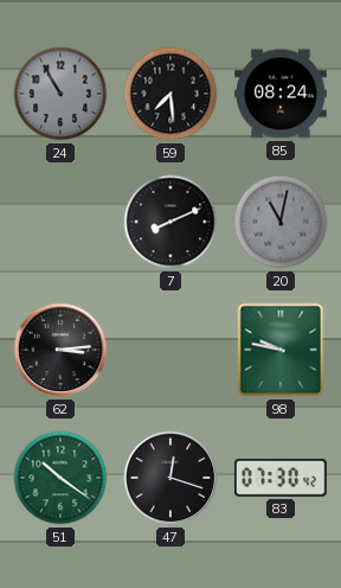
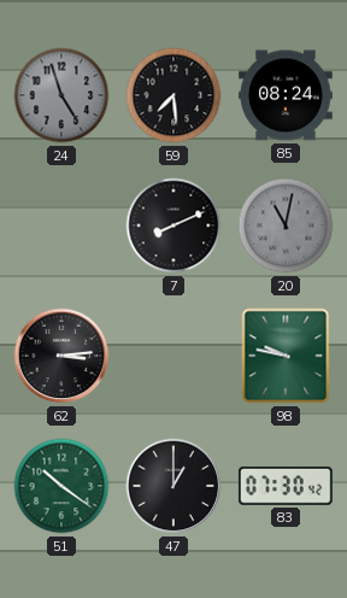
24: 10:55 -> 4:57
47: 12:18 -> 1:00
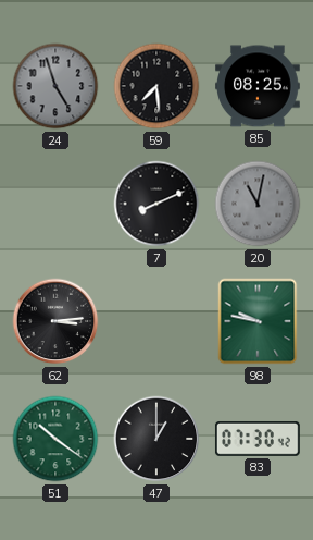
85: 08:24 -> 08:25
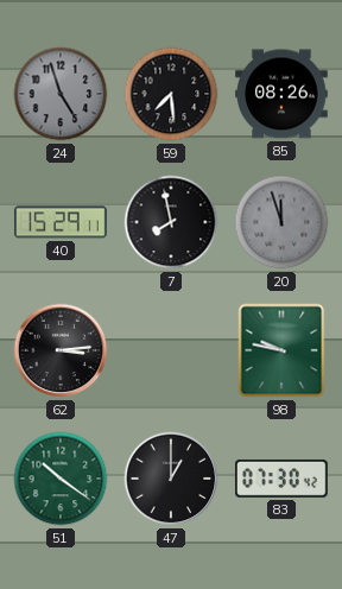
85: 08:25 -> 08:26
40: none -> 15:29
7: 8:11 -> 7:58
20: 11:02 -> 11:57
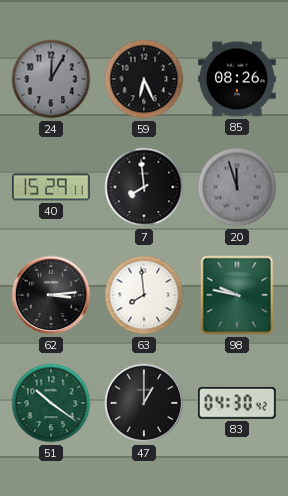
24: 4:57 -> 12:05
59: 7:29 -> 6:26
7: 7:58 -> 7:59
63: none -> 7:59
83: 07:30 -> 04:30
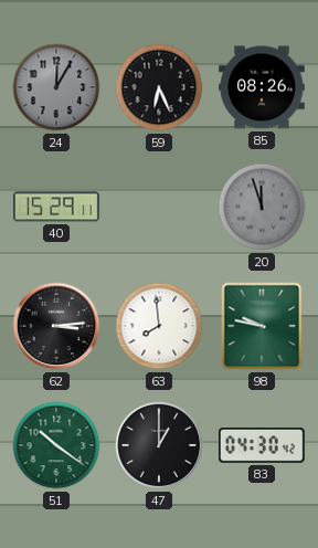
7: 7:59 -> none
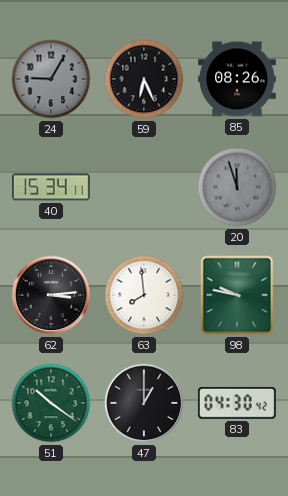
24: 12:05 -> 9:05
40: 15:29 -> 15:34
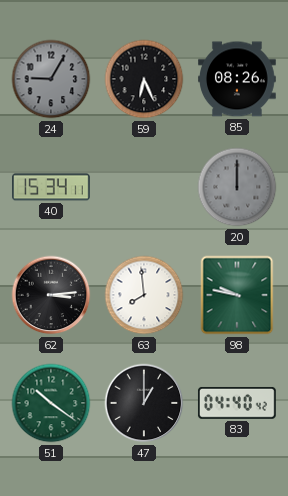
20: 11:57 -> 12:00
83: 04:30 -> 04:40
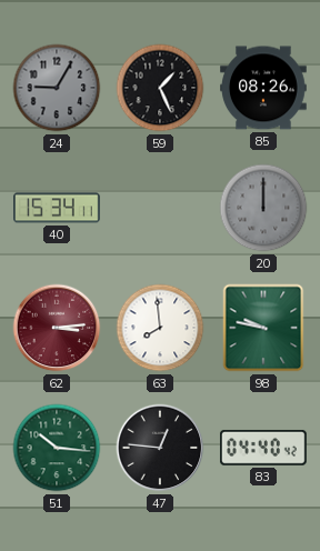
59: 6:26 -> 1:26
62 dial: black -> burgundy
51: 10:21 -> 10:16
47: 1:00 -> 12:46
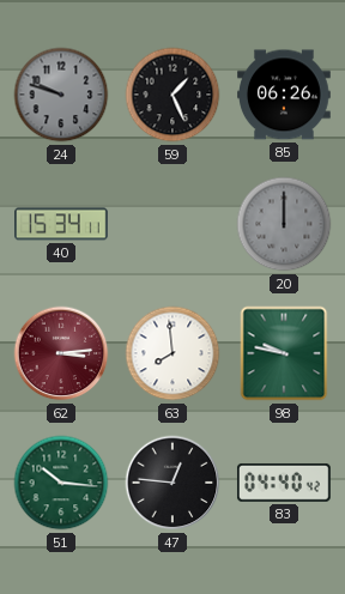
24: 9:05 -> 9:48
85: 08:26 -> 06:26
